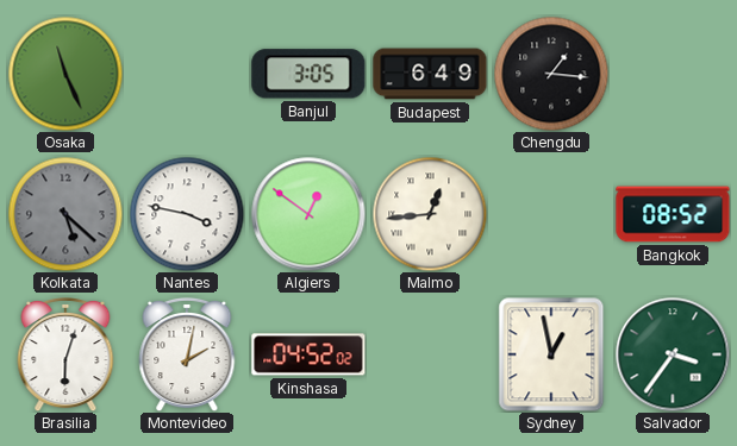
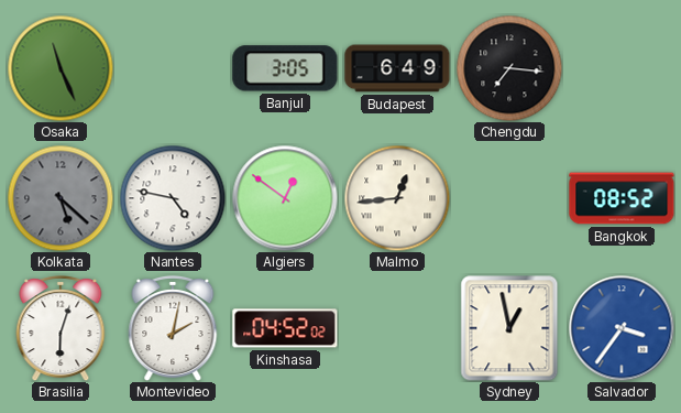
Chengdu: 1:16 -> 7:16
Nantes: 3:47 -> 4:47
Salvador dial: green -> blue
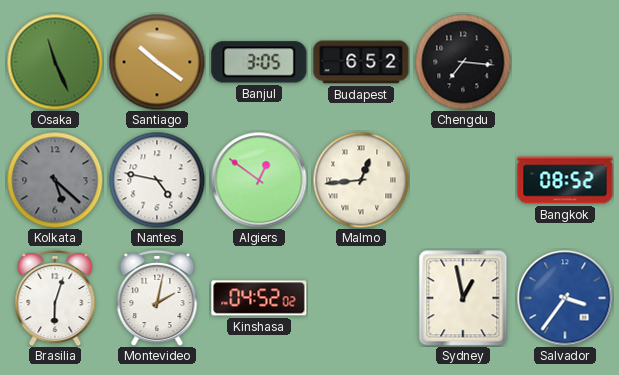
Santiago: none -> 10:21
Budapest: 6:49 -> 6:52
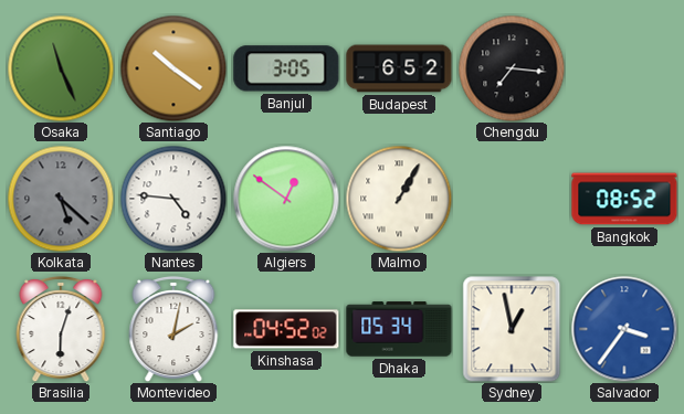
Nantes: 4:47 -> 4:46
Malmo: 12:44 -> 1:05
Dhaka: none -> 05:34
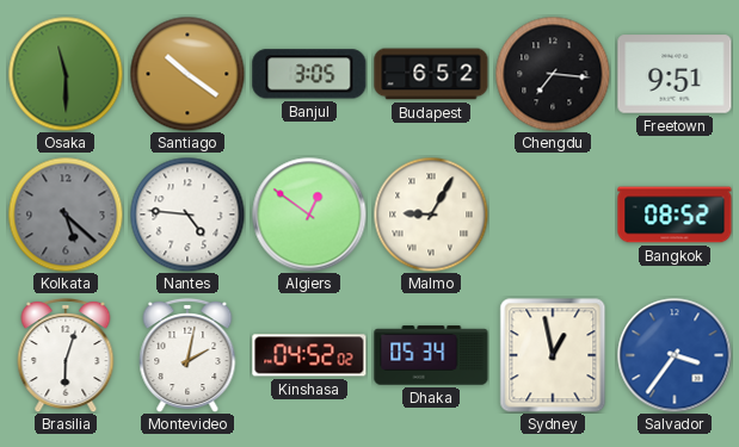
Osaka: 11:26 -> 11:30
Freetown: none -> 9:51
Malmo: 1:05 -> 9:05
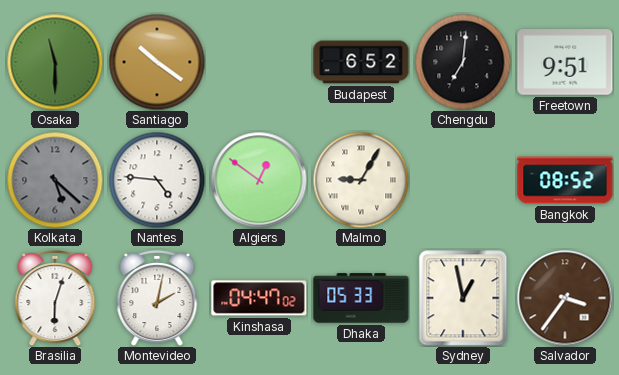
Banjul: 3:05 -> none
Chengdu: 7:16 -> 7:01
Kinshasa: 04:52 -> 04:47
Dhaka: 05:34 -> 05:33
Salvador dial: blue -> brown
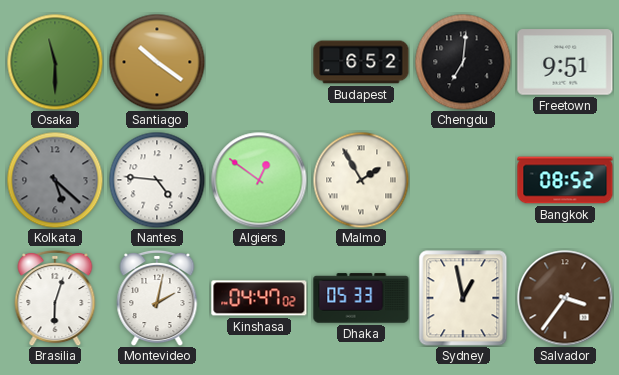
Malmo: 9:05 -> 1:55
